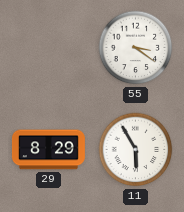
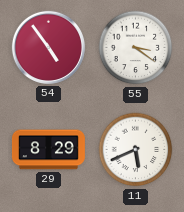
54: none -> 4:54
11: 5:55 -> 5:41
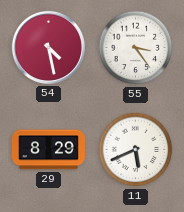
54: 4:54 -> 4:28
55: 3:21 -> 3:24
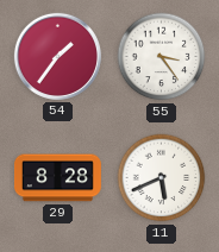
54: 4:28 -> 1:36
29: 8:29 -> 8:28
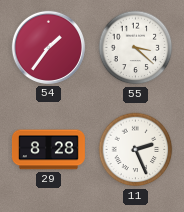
55: 3:24 -> 3:22
11: 5:41 -> 2:26
